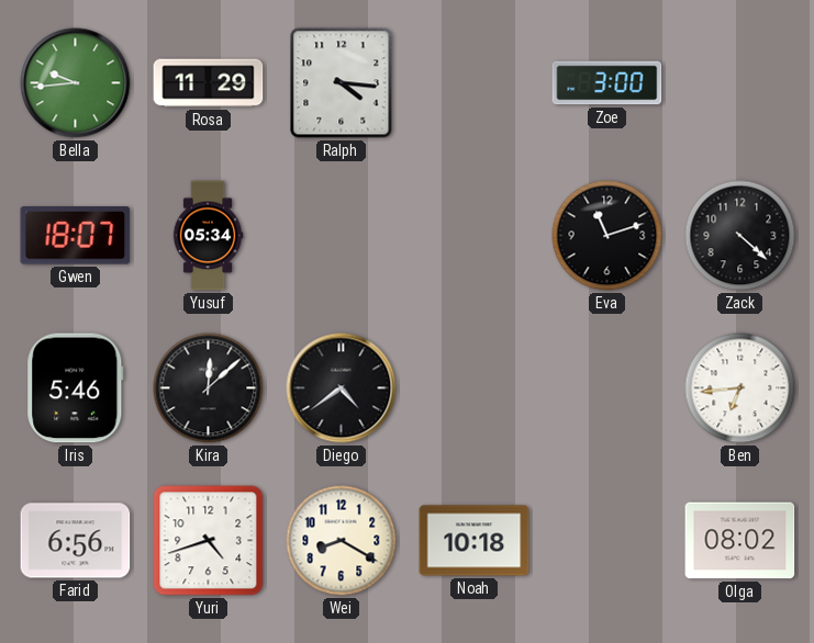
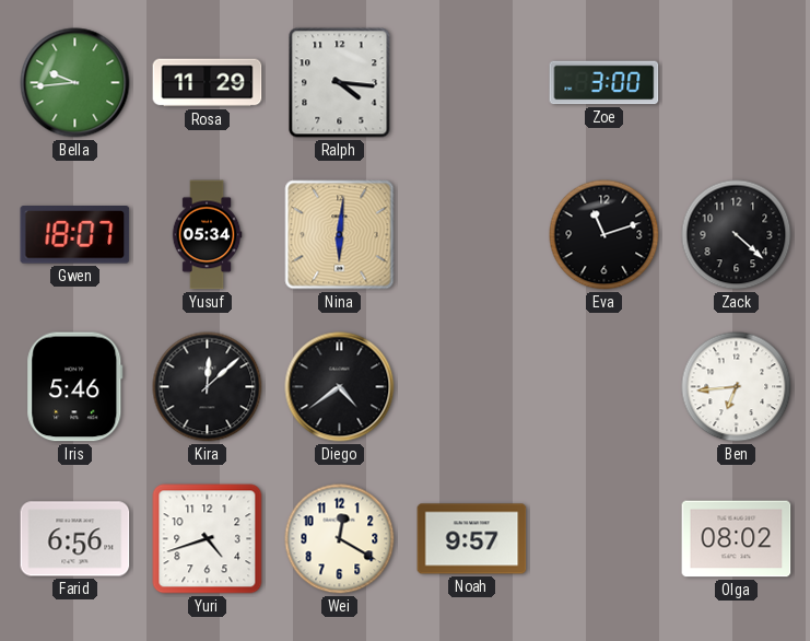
Nina: none -> 6:01
Wei: 8:20 -> 12:20
Noah: 10:18 -> 9:57
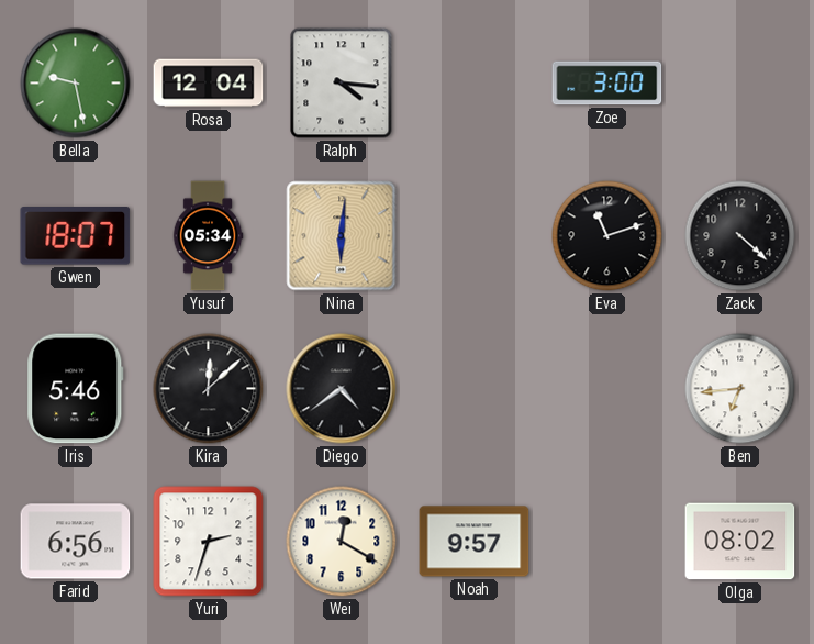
Bella: 9:44 -> 9:28
Rosa: 11:29 -> 12:04
Yuri: 4:42 -> 2:33
